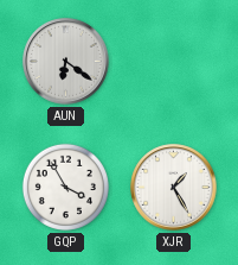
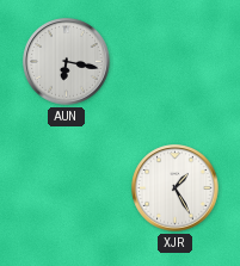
AUN: 6:21 -> 6:17
GQP: 3:55 -> none
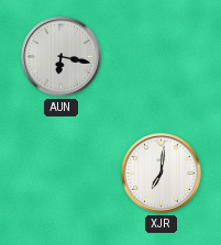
XJR: 1:25 -> 7:01
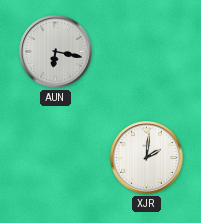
XJR: 7:01 -> 2:01
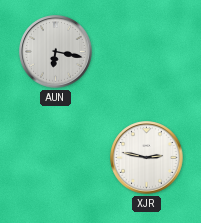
XJR: 2:01 -> 2:47
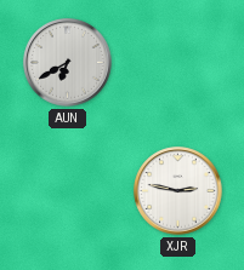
AUN: 6:17 -> 6:40
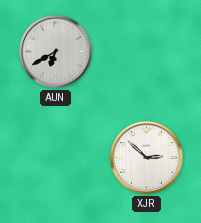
XJR: 2:47 -> 2:52
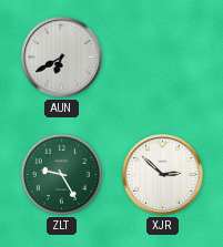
ZLT: none -> 9:25
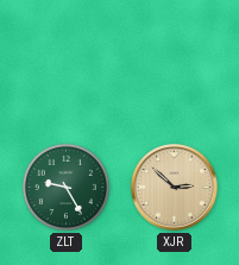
AUN: 6:40 -> none
XJR dial: white -> champagne
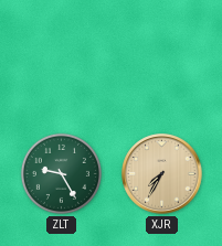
XJR: 2:52 -> 7:35
